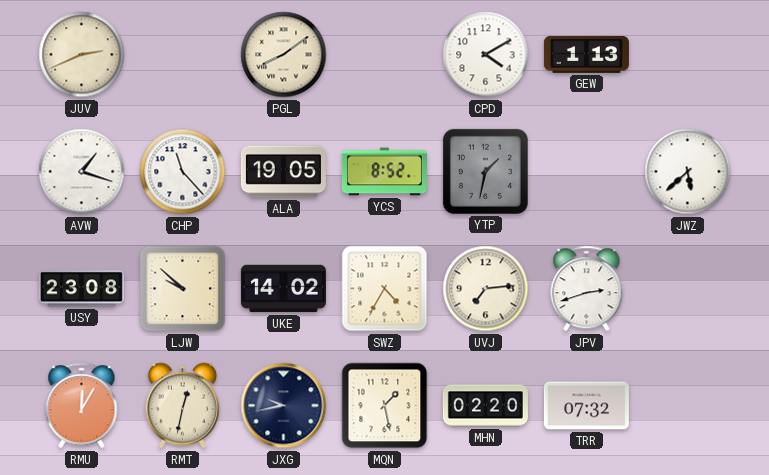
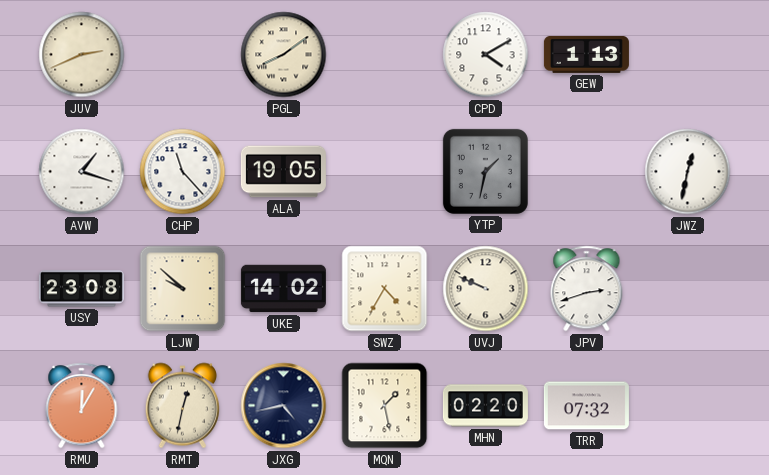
YCS: 8:52 -> none
JWZ: 5:38 -> 12:32
UVJ: 7:14 -> 9:49
JXG: 9:43 -> 4:43
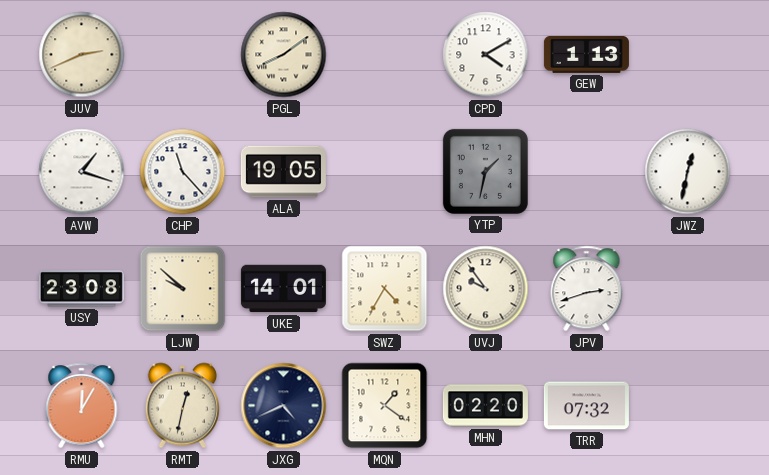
UKE: 14:02 -> 14:01
UVJ: 9:49 -> 9:54
JXG: 4:43 -> 4:41
MQN: 1:28 -> 1:21
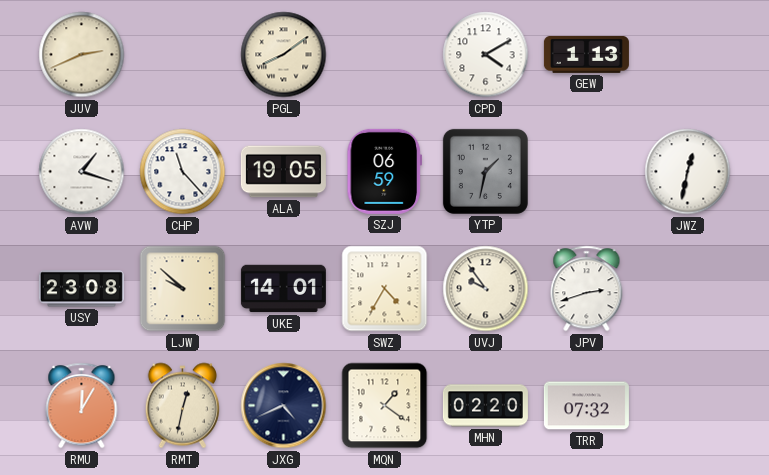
SZJ: none -> 06:59
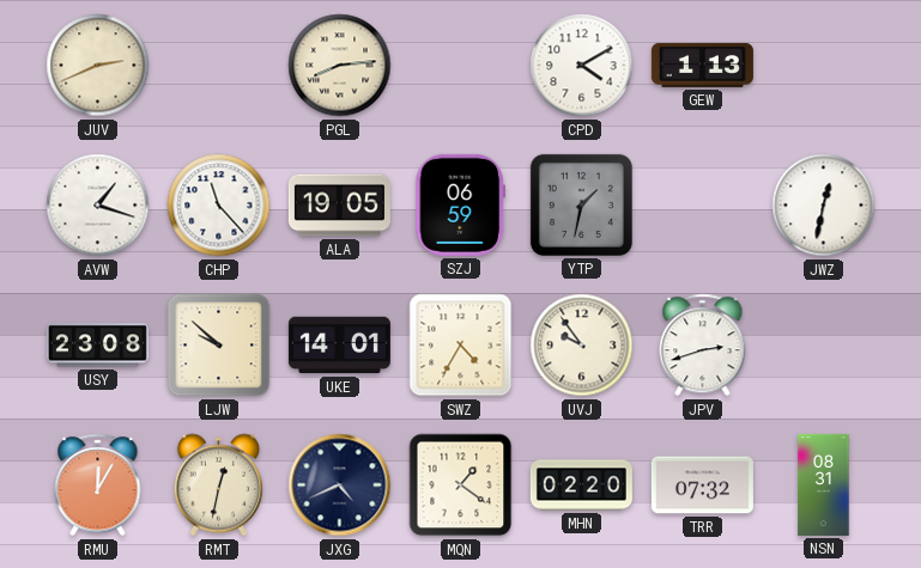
PGL: 8:09 -> 8:14
NSN: none -> 08:31
